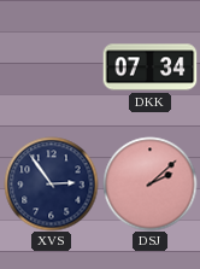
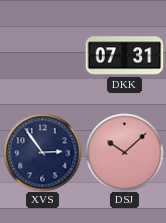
DKK: 07:34 -> 07:31
DSJ: 2:08 -> 10:08
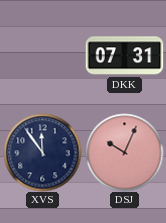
XVS: 2:54 -> 11:54
DSJ: 10:08 -> 10:04
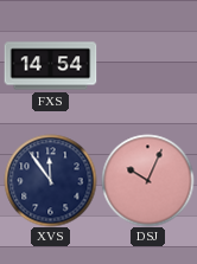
FXS: none -> 14:54
DKK: 07:31 -> none
